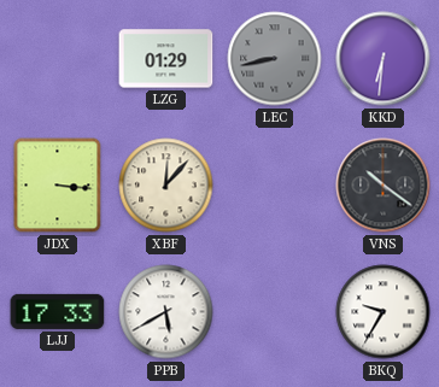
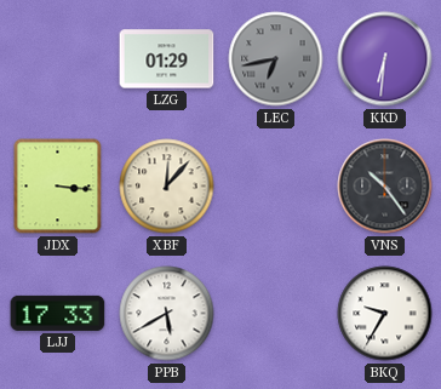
LEC: 8:43 -> 6:43
VNS: 10:21 -> 10:24
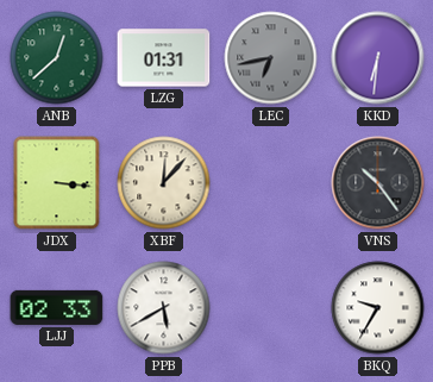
ANB: none -> 12:38
LZG: 01:29 -> 01:31
LJJ: 17:33 -> 02:33
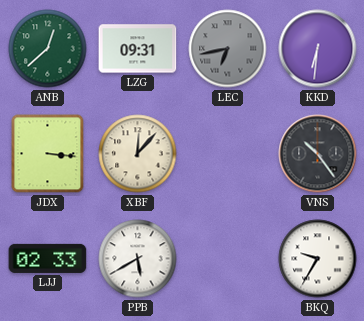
LZG: 01:31 -> 09:31
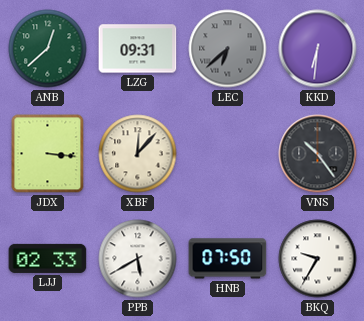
LEC: 6:43 -> 6:38
HNB: none -> 07:50
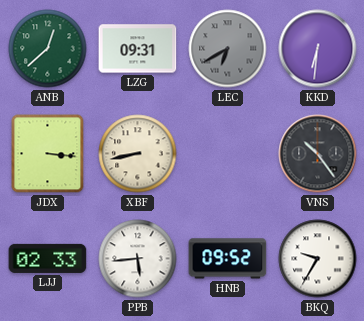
LEC: 6:38 -> 6:40
XBF: 12:07 -> 8:43
PPB: 5:40 -> 5:44
HNB: 07:50 -> 09:52
